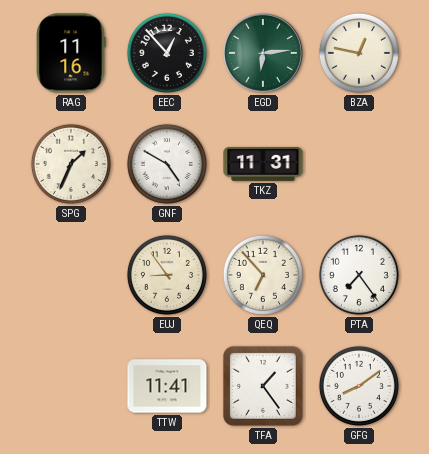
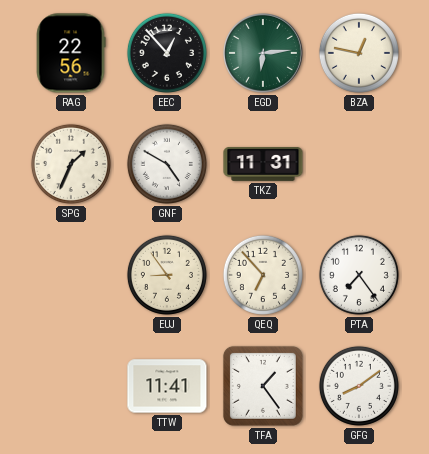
RAG: 11:16 -> 22:56
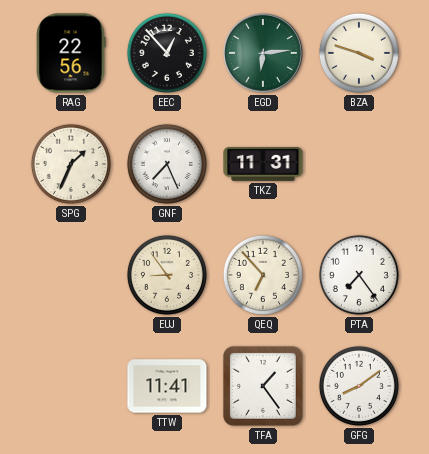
BZA: 12:47 -> 3:48
GNF: 4:50 -> 7:26
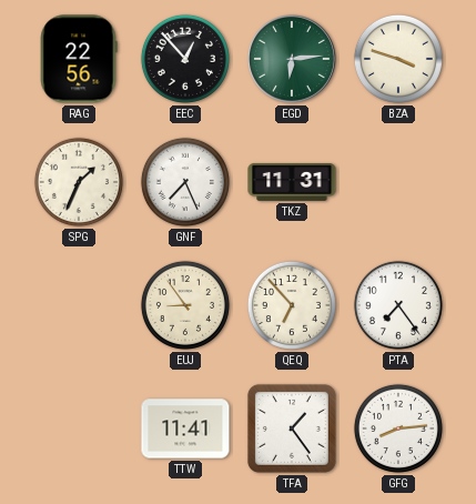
GFG: 8:09 -> 8:14
